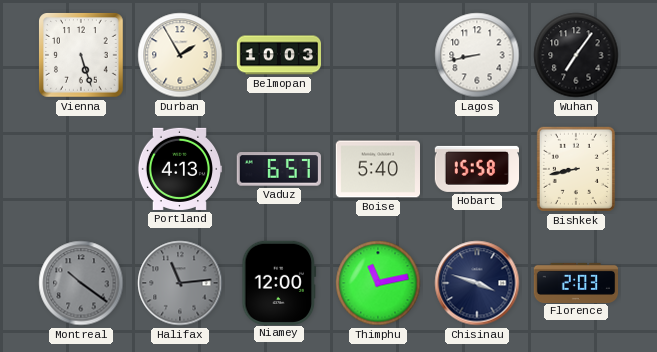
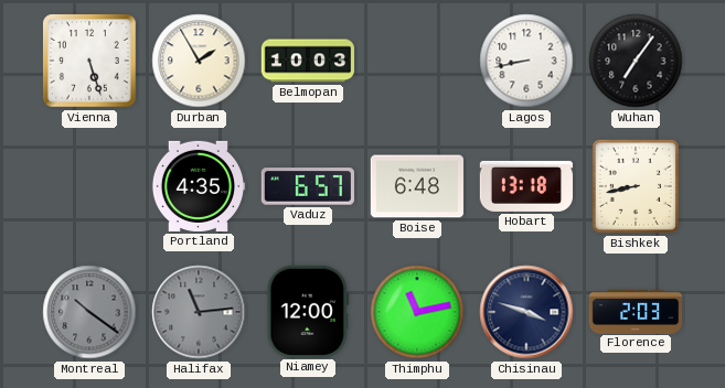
Portland: 4:13 -> 4:35
Boise: 5:40 -> 6:48
Hobart: 15:58 -> 13:18
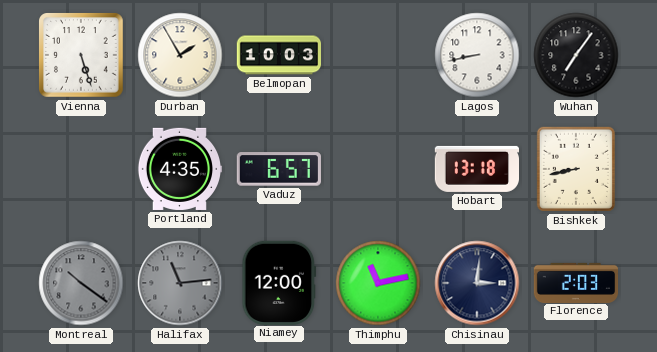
Boise: 6:48 -> none
Chisinau: 3:48 -> 3:01
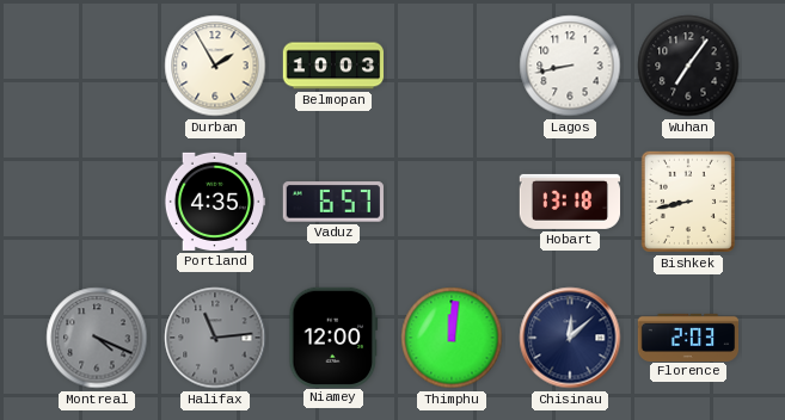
Vienna: 5:27 -> none
Montreal: 10:21 -> 4:19
Thimphu: 11:13 -> 12:01
Chisinau: 3:01 -> 12:08
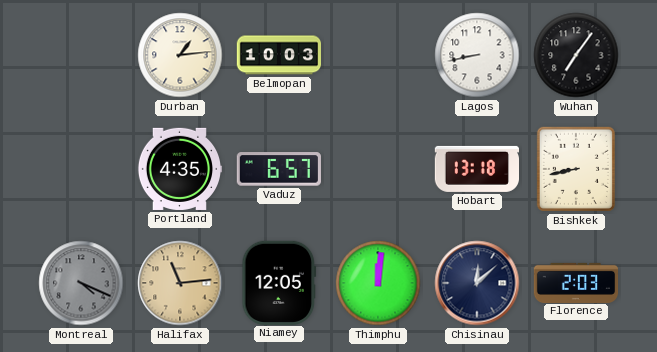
Durban: 1:55 -> 1:14
Halifax dial: grey -> champagne
Niamey: 12:00 -> 12:05
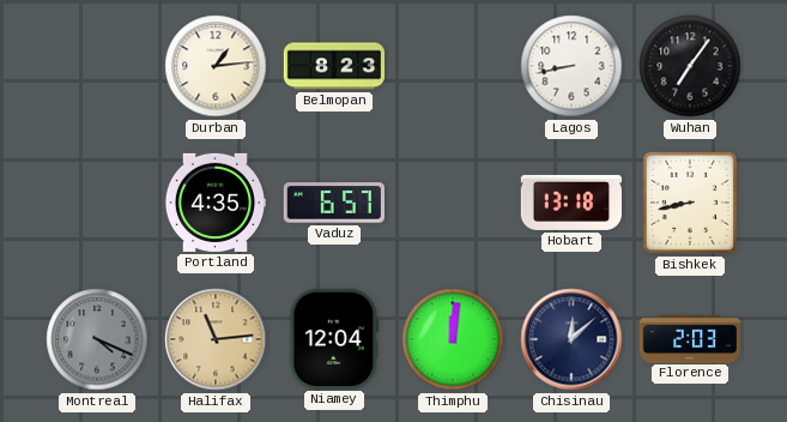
Belmopan: 10:03 -> 8:23
Niamey: 12:05 -> 12:04
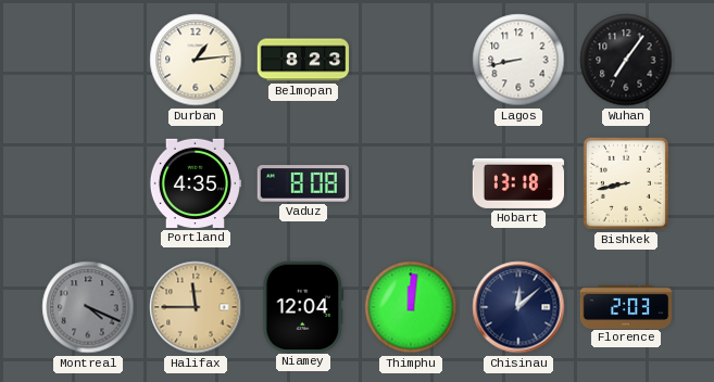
Vaduz: 6:57 -> 8:08
Halifax: 11:14 -> 11:45
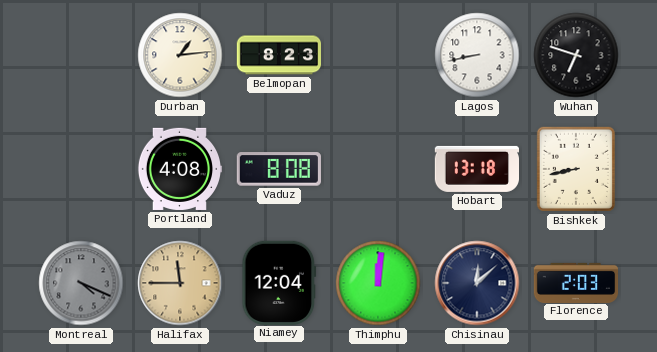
Wuhan: 7:06 -> 6:48
Portland: 4:35 -> 4:08
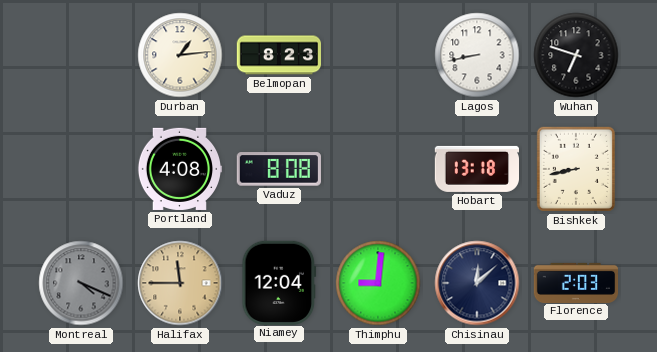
Thimphu: 12:01 -> 9:01
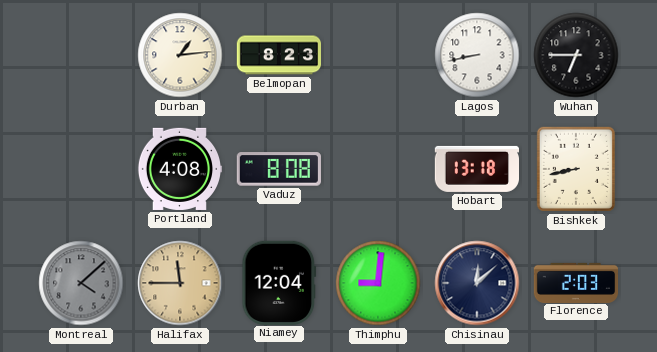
Wuhan: 6:48 -> 6:45
Montreal: 4:19 -> 4:08
